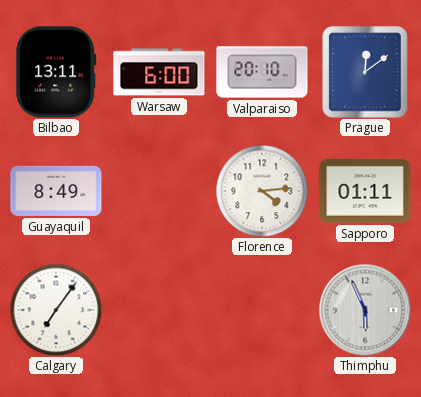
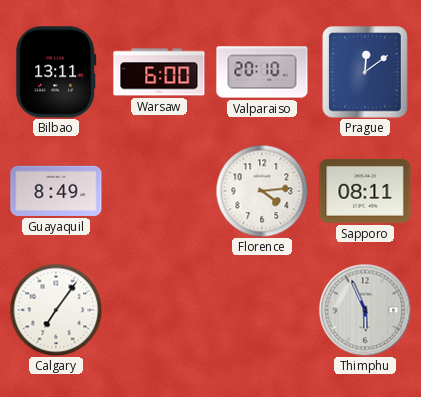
Sapporo: 01:11 -> 08:11
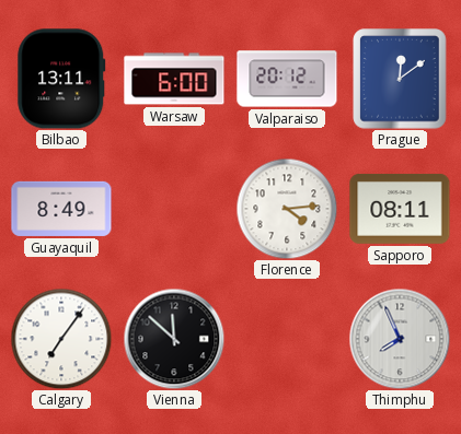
Valparaiso: 20:10 -> 20:12
Vienna: none -> 11:52
Thimphu: 5:56 -> 7:56
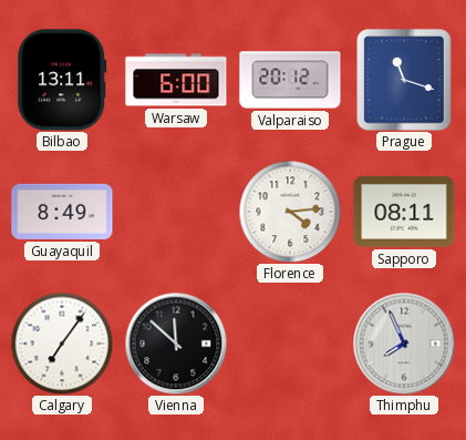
Prague: 12:09 -> 11:18
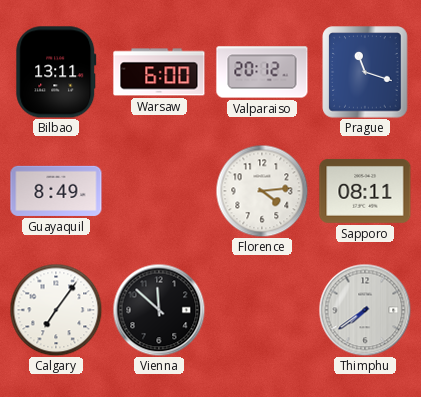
Thimphu: 7:56 -> 7:39
